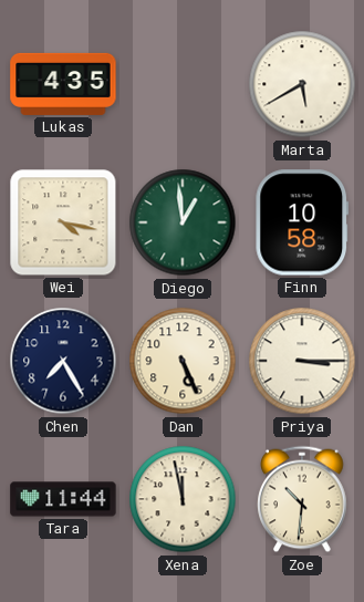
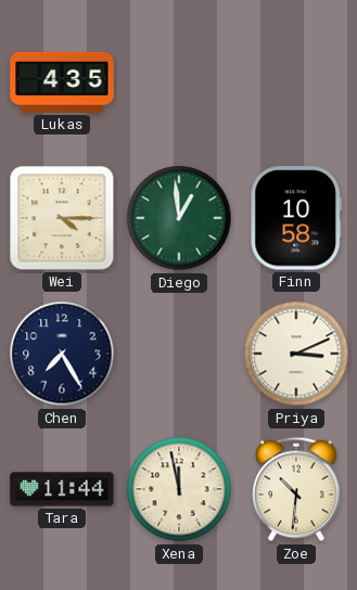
Marta: 5:40 -> none
Wei: 4:17 -> 4:15
Dan: 5:26 -> none
Priya: 3:15 -> 3:11
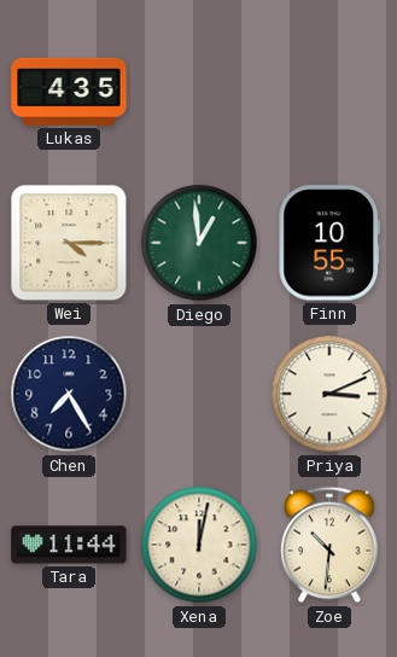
Finn: 10:58 -> 10:55
Xena: 11:58 -> 12:02
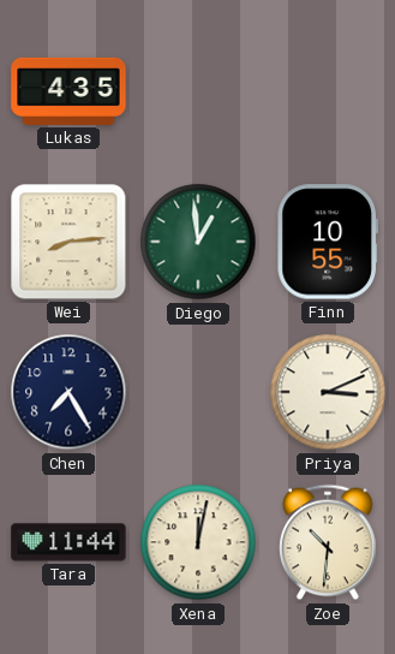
Wei: 4:15 -> 8:14
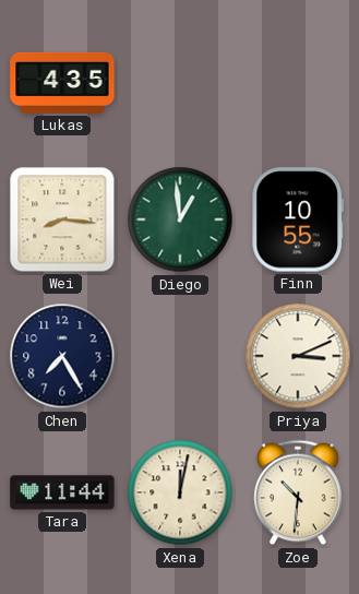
Wei: 8:14 -> 8:16
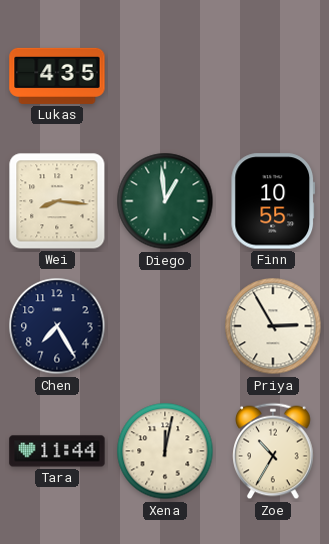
Priya: 3:11 -> 2:55
Zoe: 10:31 -> 10:35
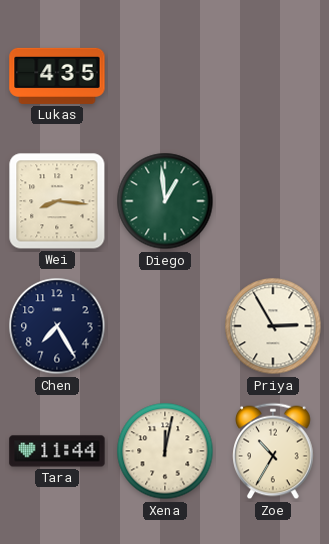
Finn: 10:55 -> none
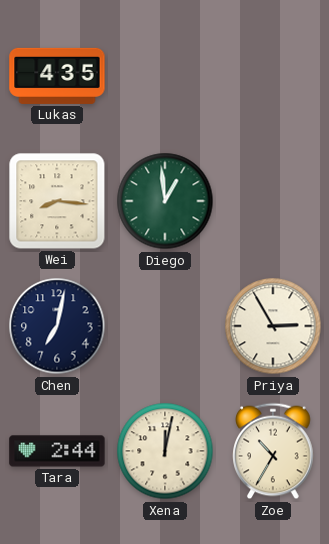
Chen: 7:25 -> 7:02
Tara: 11:44 -> 2:44
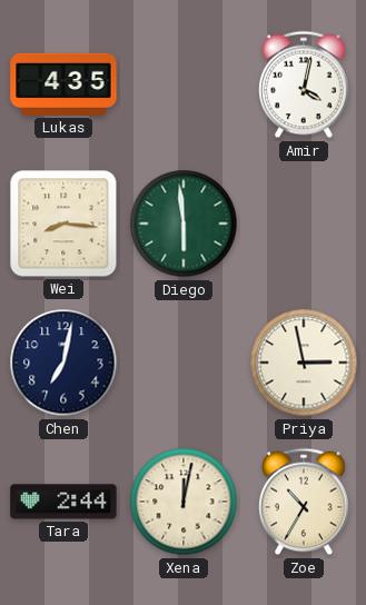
Amir: none -> 4:02
Diego: 12:59 -> 5:59
Priya: 2:55 -> 2:58
